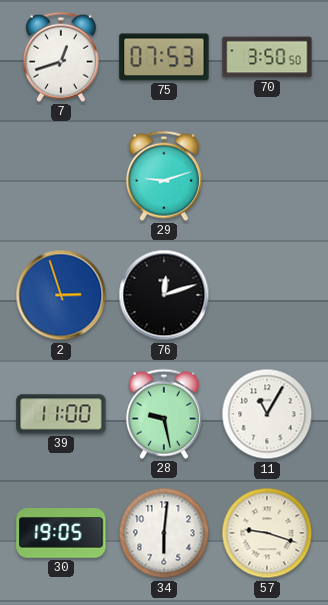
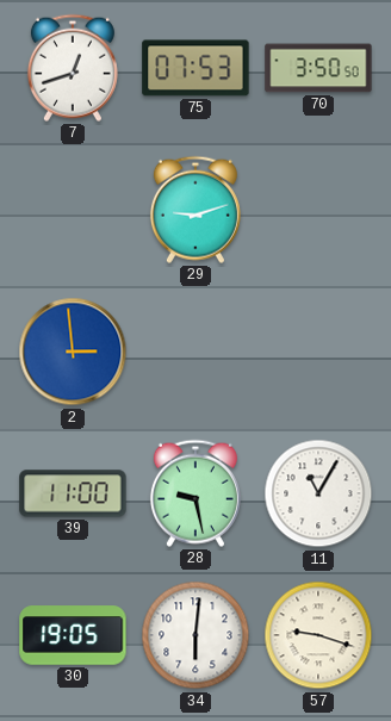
2: 2:57 -> 2:59
76: 12:12 -> none
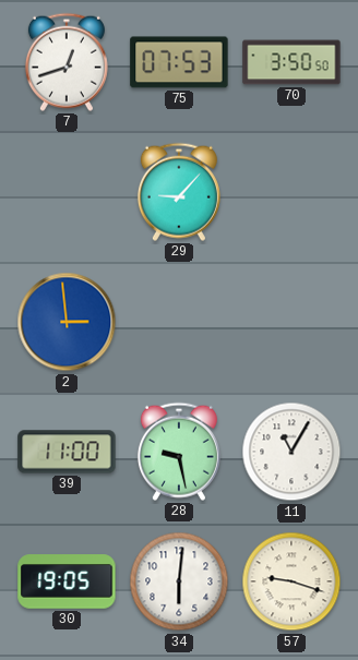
29: 9:12 -> 9:07
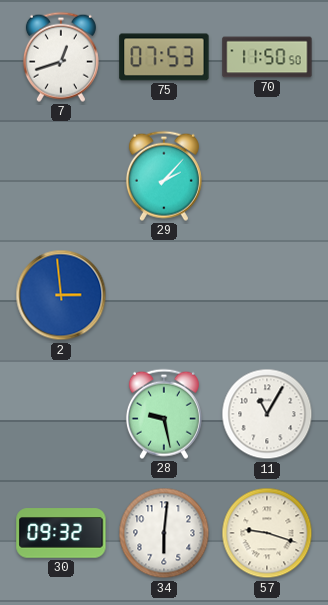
70: 3:50 -> 11:50
29: 9:07 -> 2:07
39: 11:00 -> none
30: 19:05 -> 09:32
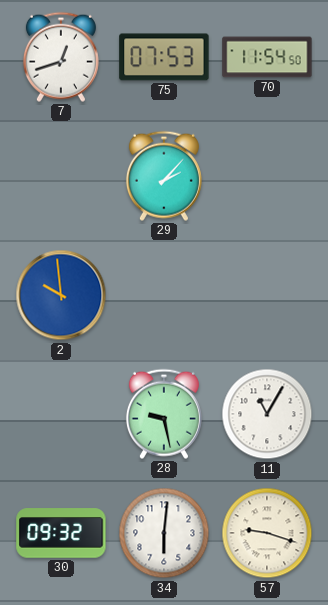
70: 11:50 -> 11:54
2: 2:59 -> 9:59
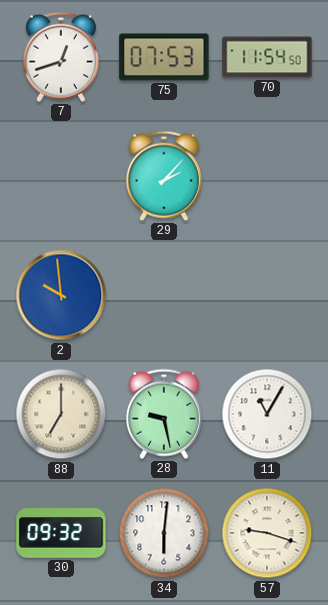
88: none -> 7:00
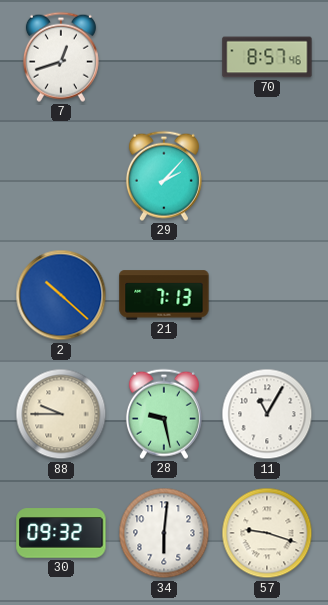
75: 07:53 -> none
70: 11:54 -> 8:57
2: 9:59 -> 10:22
21: none -> 7:13
88: 7:00 -> 9:45
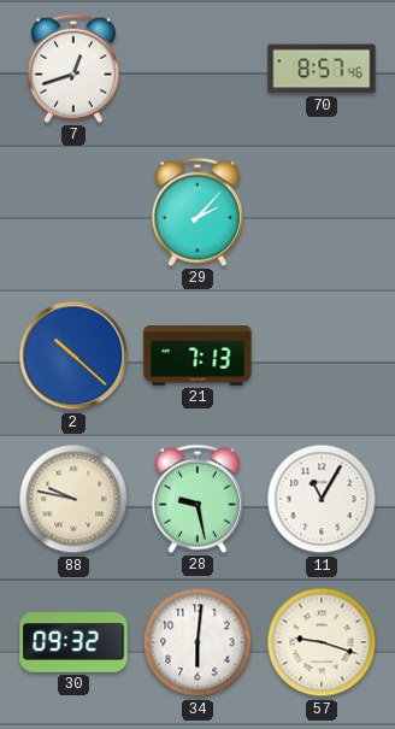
88: 9:45 -> 9:47
